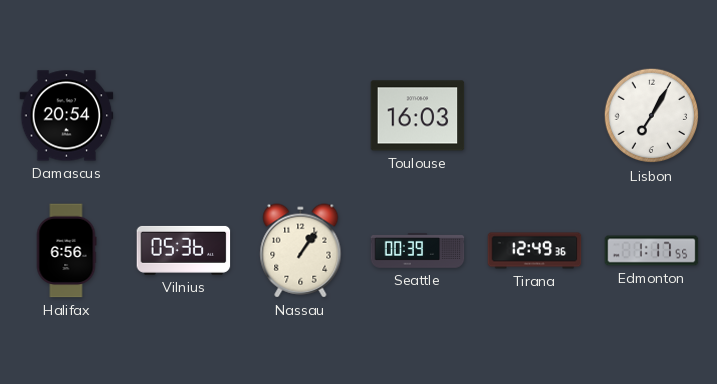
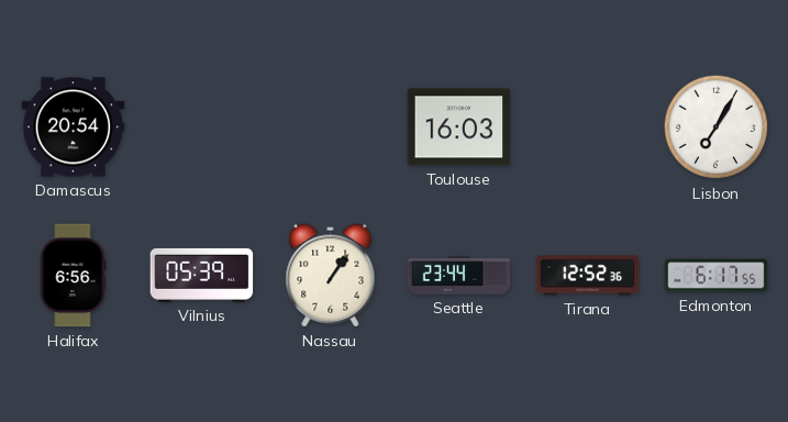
Vilnius: 05:36 -> 05:39
Seattle: 00:39 -> 23:44
Tirana: 12:49 -> 12:52
Edmonton: 1:17 -> 6:17
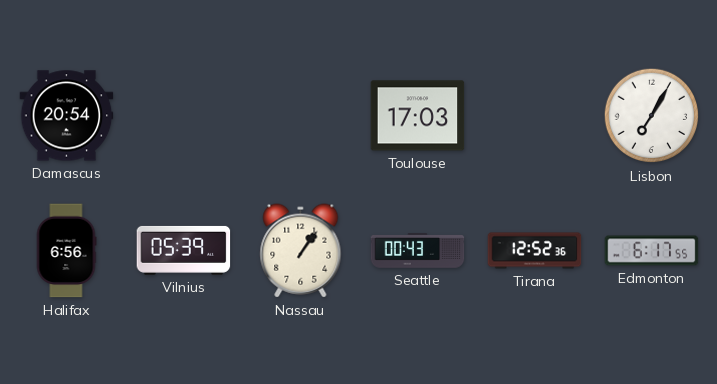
Toulouse: 16:03 -> 17:03
Seattle: 23:44 -> 00:43
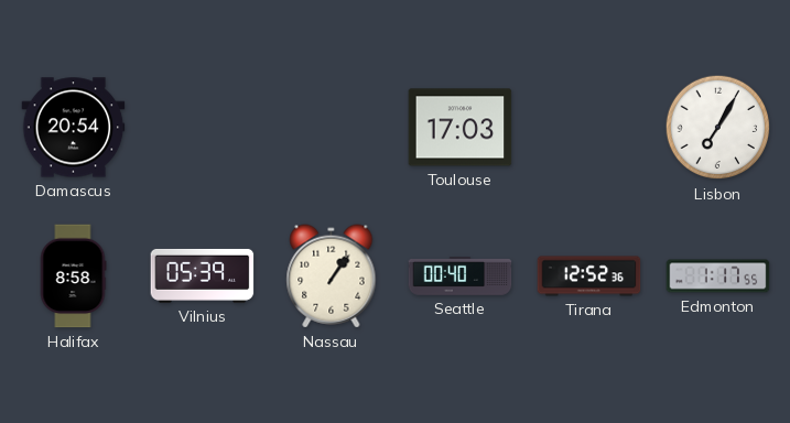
Halifax: 6:56 -> 8:58
Seattle: 00:43 -> 00:40
Edmonton: 6:17 -> 1:17
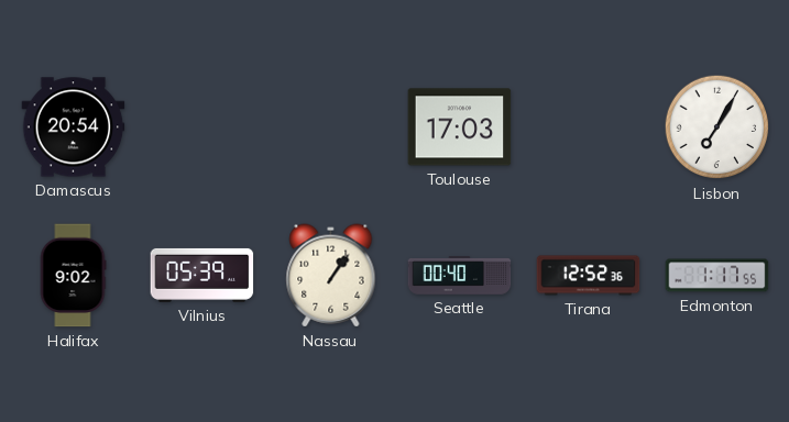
Halifax: 8:58 -> 9:02
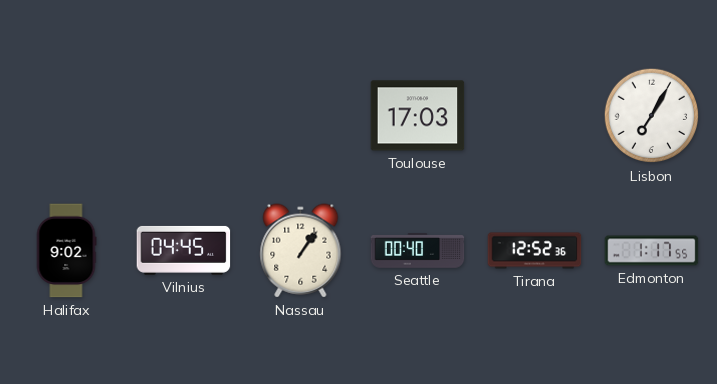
Damascus: 20:54 -> none
Vilnius: 05:39 -> 04:45
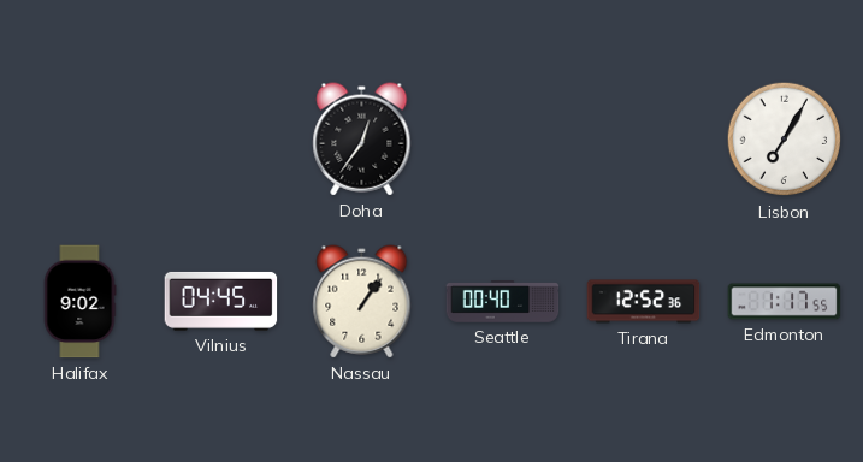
Doha: none -> 12:36
Toulouse: 17:03 -> none
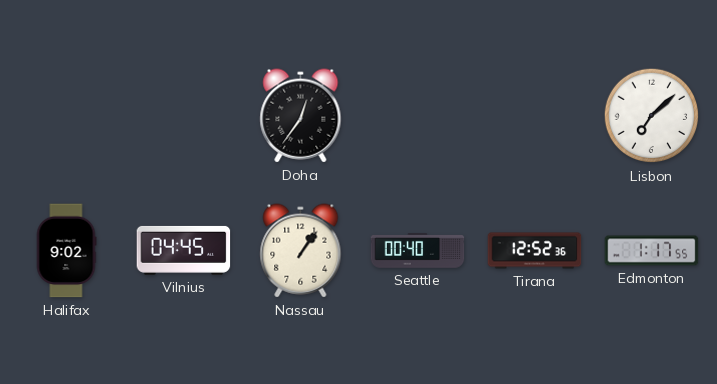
Lisbon: 7:05 -> 7:08
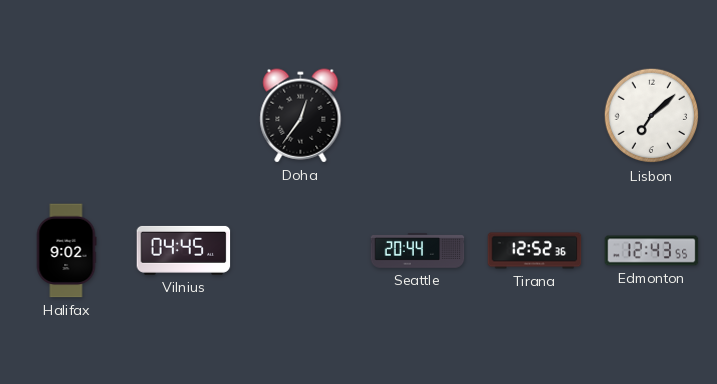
Nassau: 1:06 -> none
Seattle: 00:40 -> 20:44
Edmonton: 1:17 -> 12:43
